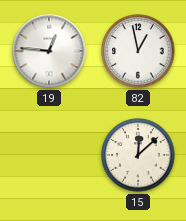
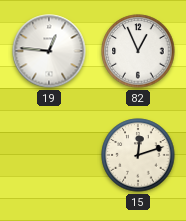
82: 12:58 -> 12:56
15: 12:08 -> 12:12
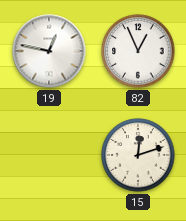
19: 12:46 -> 12:47
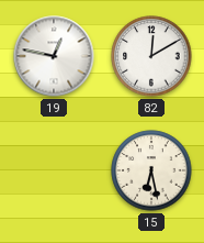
82: 12:56 -> 12:10
15: 12:12 -> 6:28
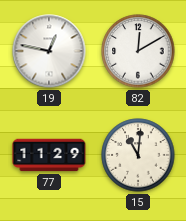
77: none -> 11:29
15: 6:28 -> 11:01
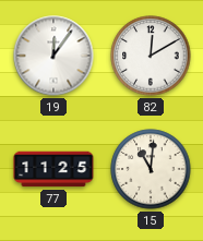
19: 12:47 -> 12:06
77: 11:29 -> 11:25
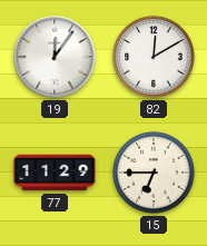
77: 11:25 -> 11:29
15: 11:01 -> 6:45
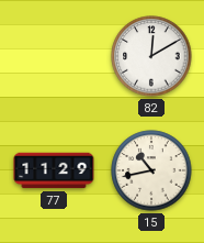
19: 12:06 -> none
15: 6:45 -> 10:43
